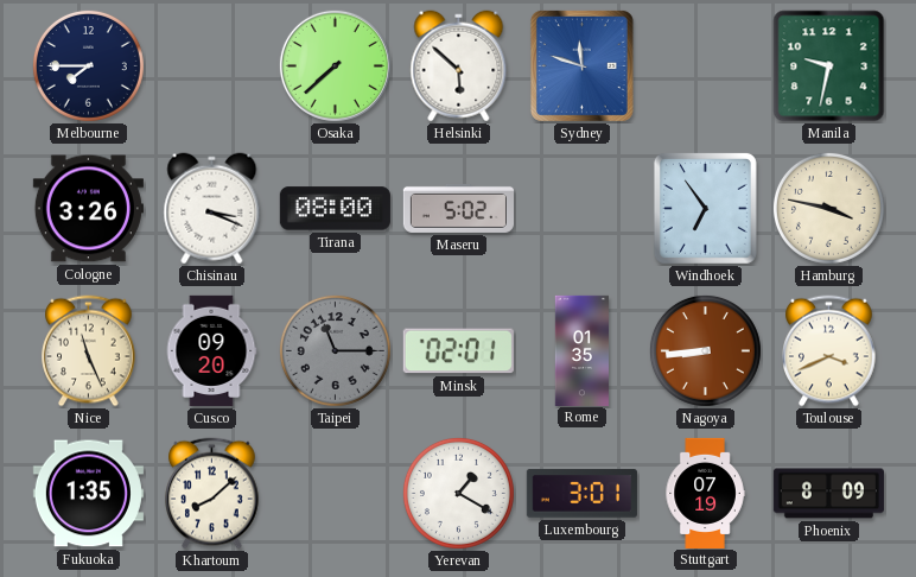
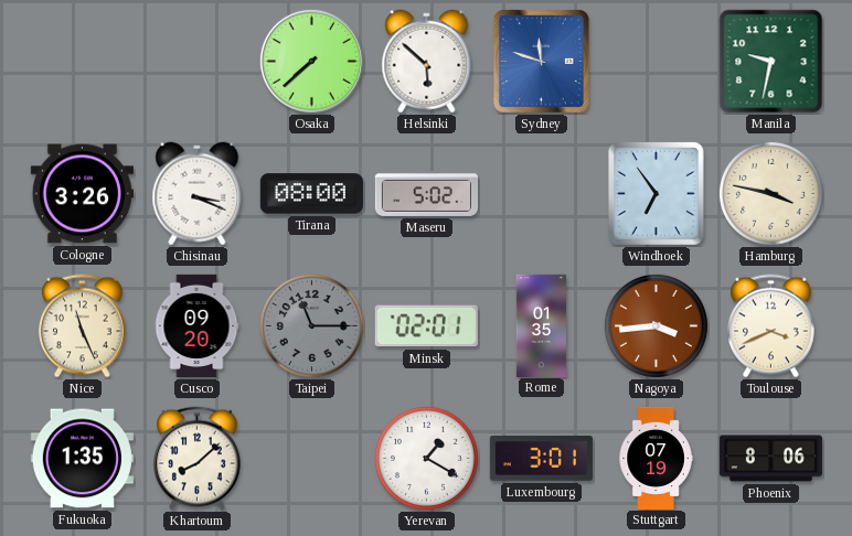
Melbourne: 7:45 -> none
Nagoya: 8:44 -> 3:44
Phoenix: 8:09 -> 8:06
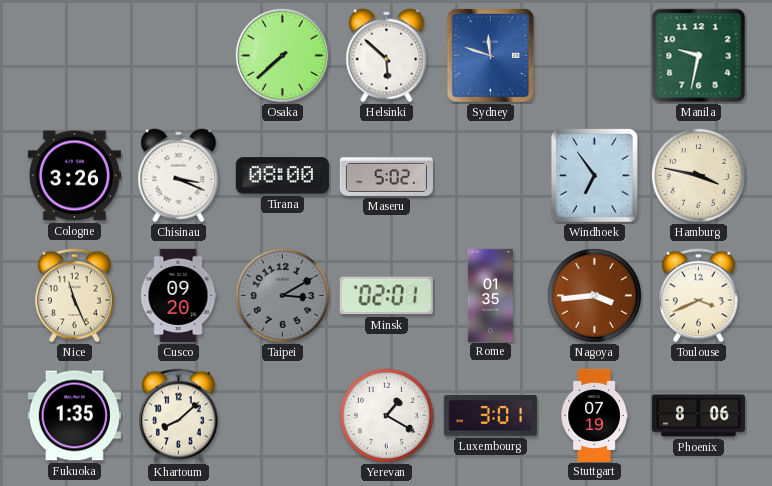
Taipei: 11:15 -> 3:10
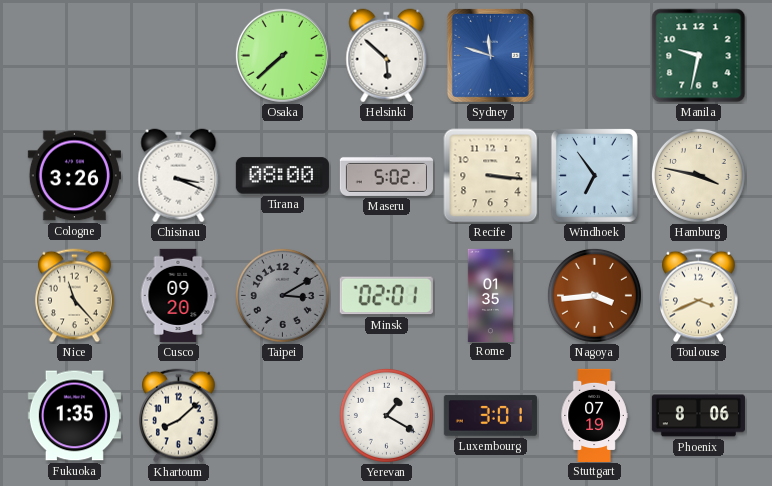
Recife: none -> 3:16
Nice: 11:26 -> 11:23
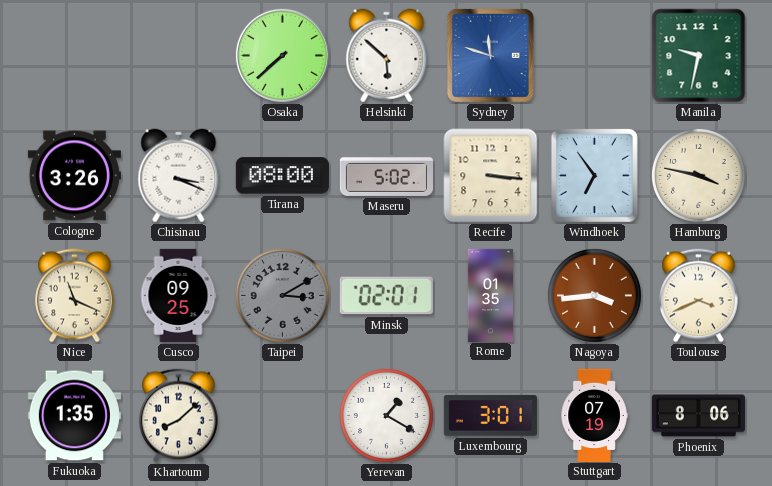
Nice: 11:23 -> 11:19
Cusco: 09:20 -> 09:25
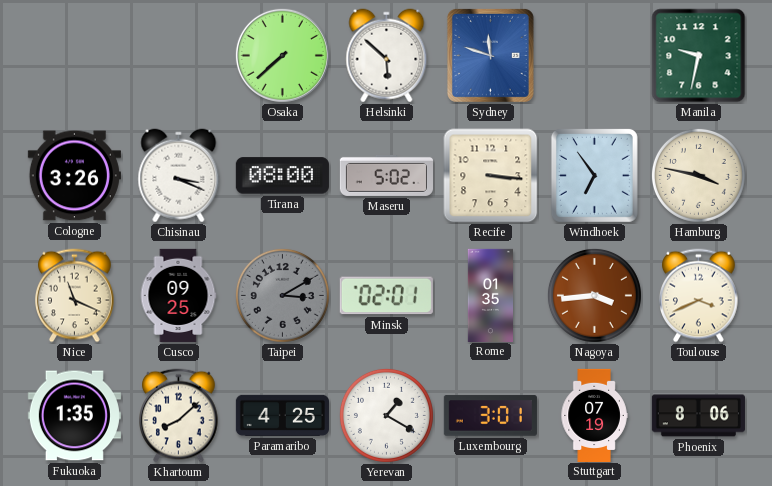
Paramaribo: none -> 4:25
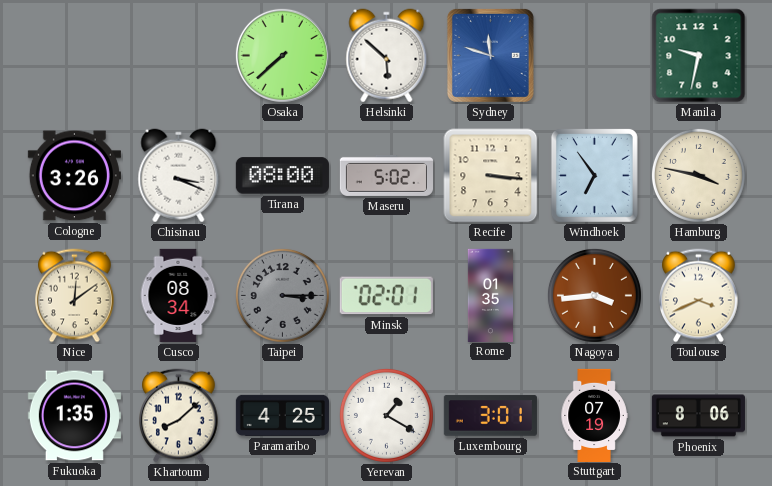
Nice: 11:19 -> 12:09
Cusco: 09:25 -> 08:34
Taipei: 3:10 -> 3:15
